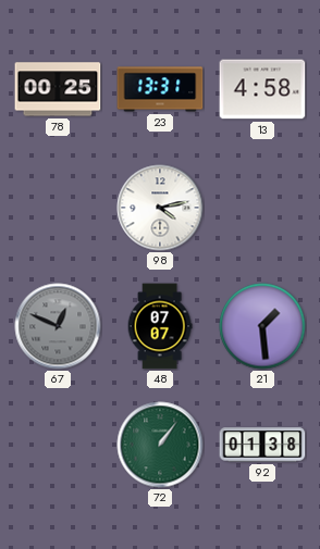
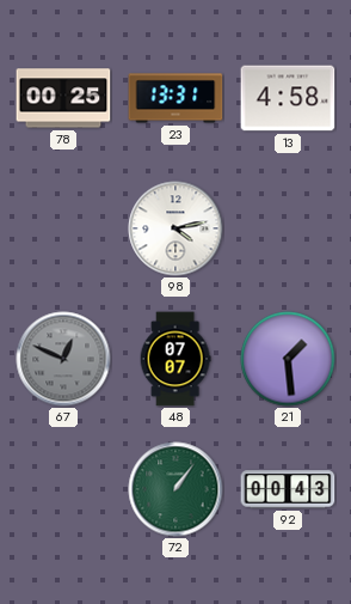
92: 01:38 -> 00:43
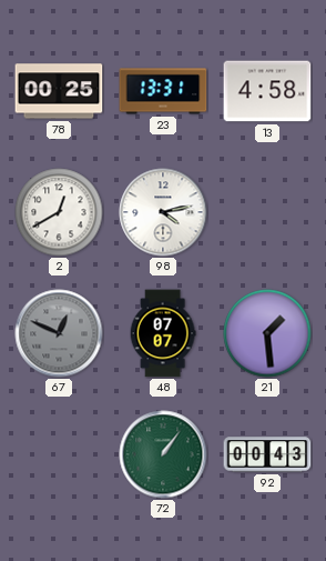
2: none -> 12:40
